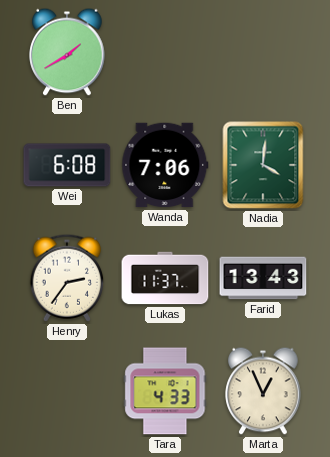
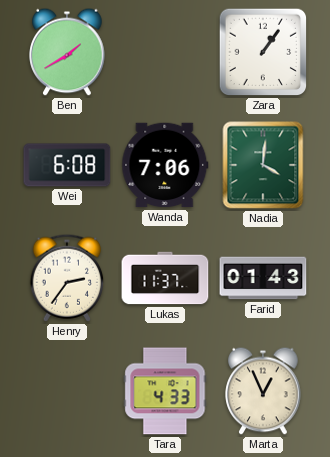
Zara: none -> 1:06
Farid: 13:43 -> 01:43
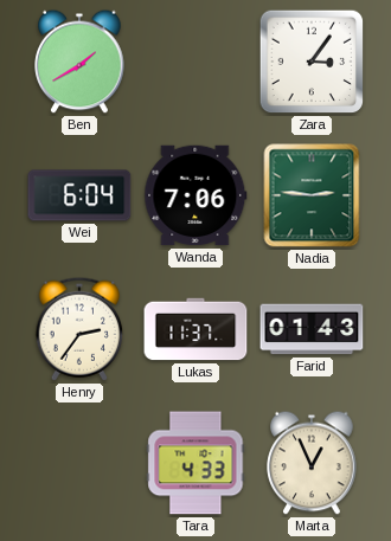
Zara: 1:06 -> 3:06
Wei: 6:08 -> 6:04
Nadia: 4:01 -> 2:46
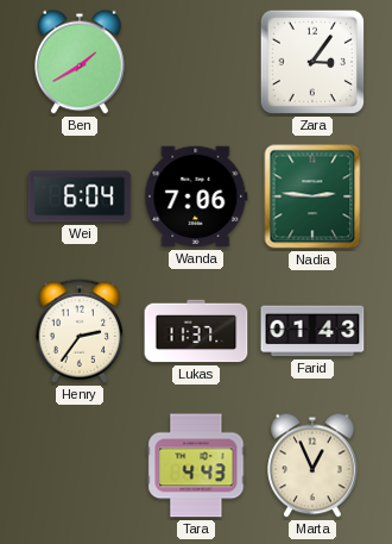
Tara: 4:33 -> 4:43
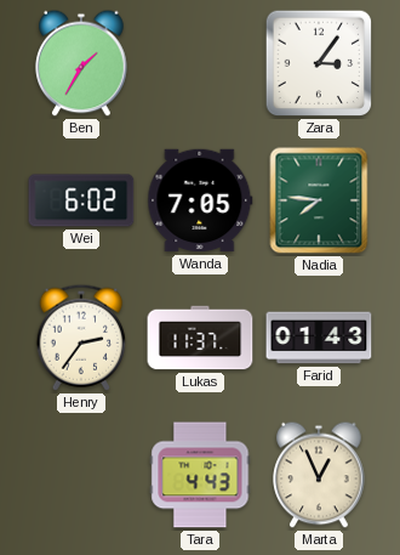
Ben: 1:40 -> 1:35
Wei: 6:04 -> 6:02
Wanda: 7:06 -> 7:05
Nadia: 2:46 -> 7:46
